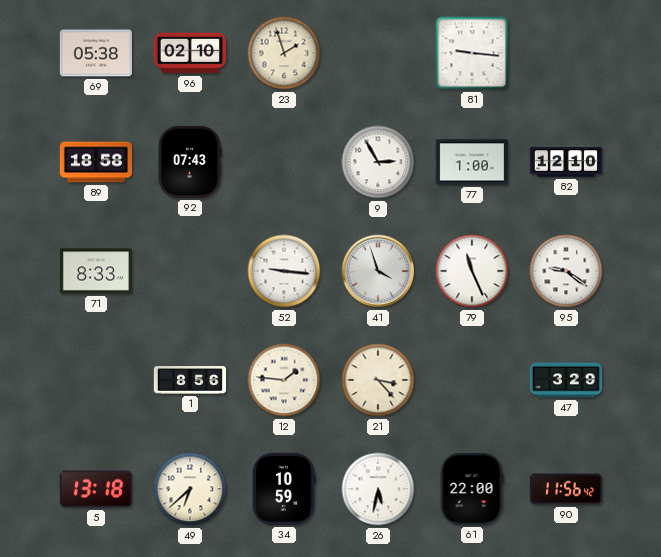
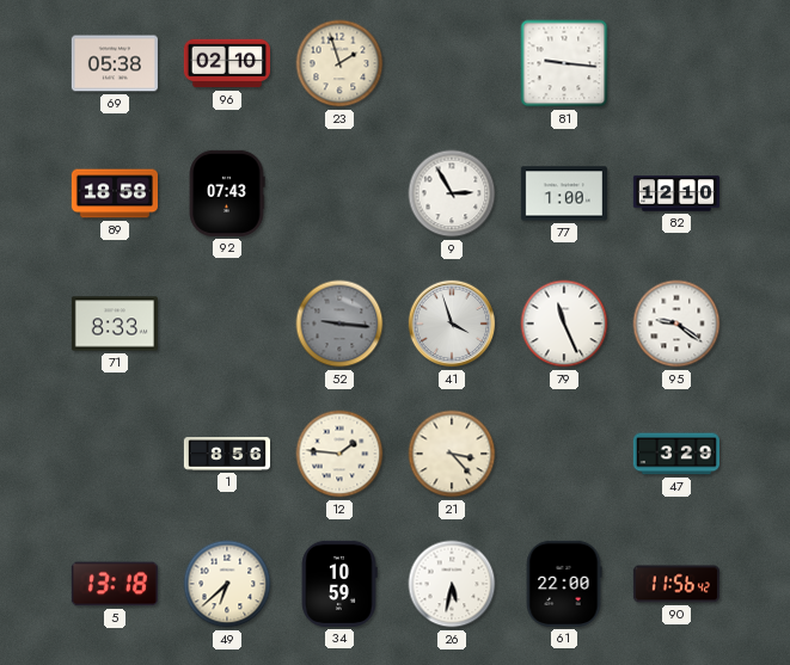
52 dial: white -> grey
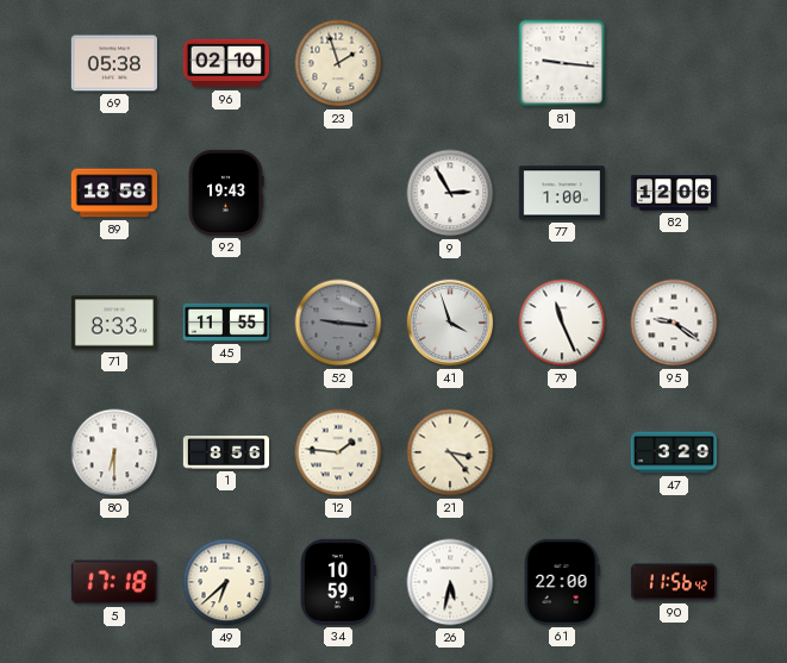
92: 07:43 -> 19:43
82: 12:10 -> 12:06
45: none -> 11:55
80: none -> 6:30
5: 13:18 -> 17:18
